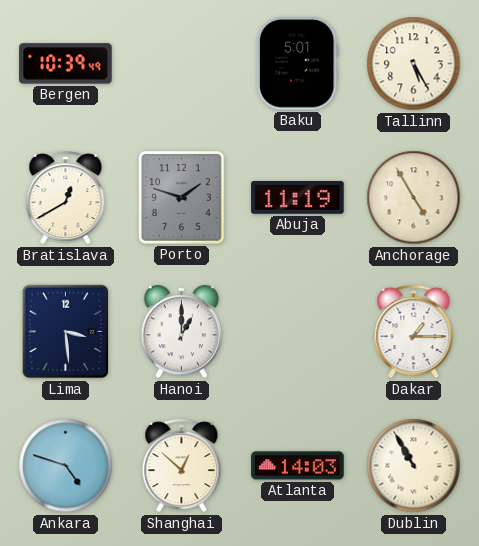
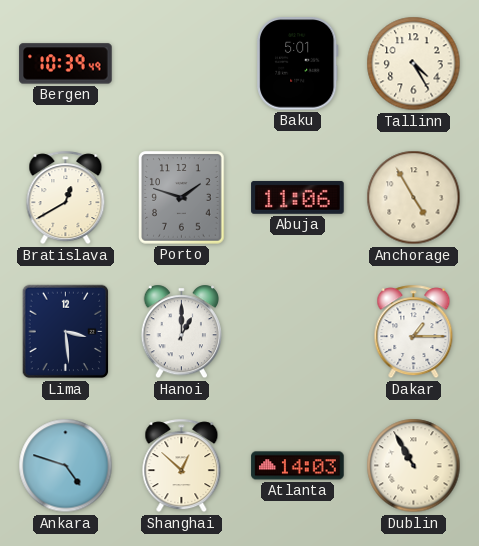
Tallinn: 5:25 -> 4:25
Abuja: 11:19 -> 11:06
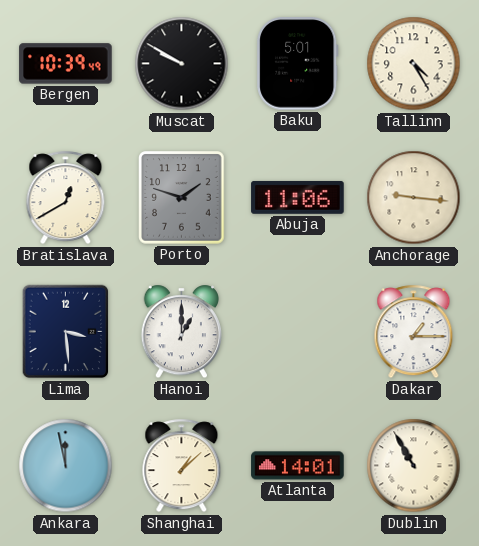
Muscat: none -> 9:50
Anchorage: 4:55 -> 9:16
Ankara: 4:48 -> 11:58
Shanghai: 12:52 -> 1:08
Atlanta: 14:03 -> 14:01
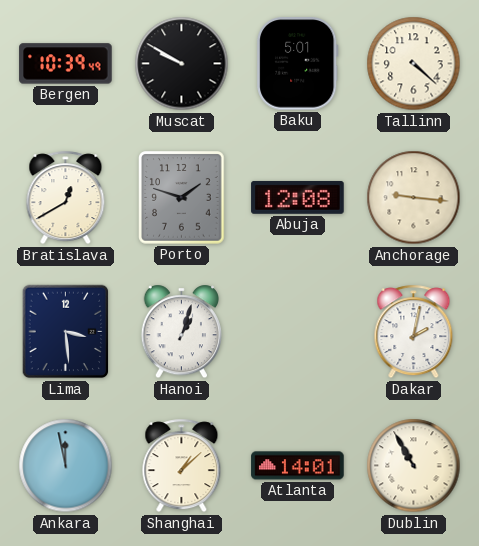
Tallinn: 4:25 -> 4:22
Abuja: 11:06 -> 12:08
Hanoi: 1:00 -> 1:03
Dakar: 1:15 -> 2:02
